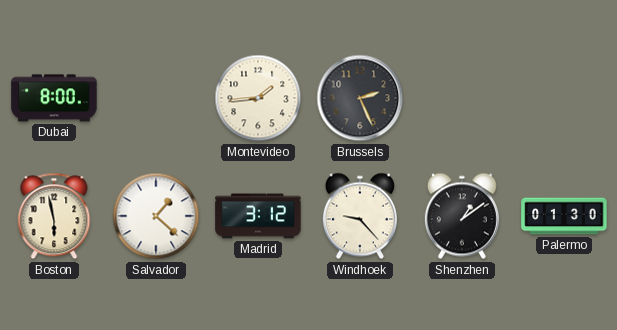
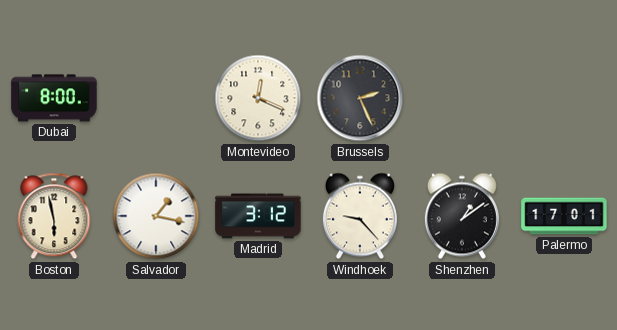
Montevideo: 1:44 -> 12:19
Salvador: 1:22 -> 1:17
Palermo: 01:30 -> 17:01
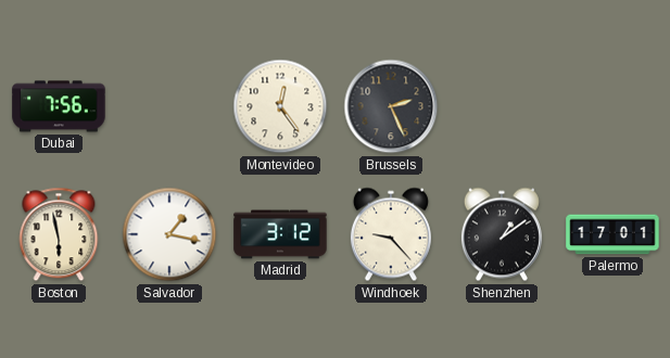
Dubai: 8:00 -> 7:56
Montevideo: 12:19 -> 12:24
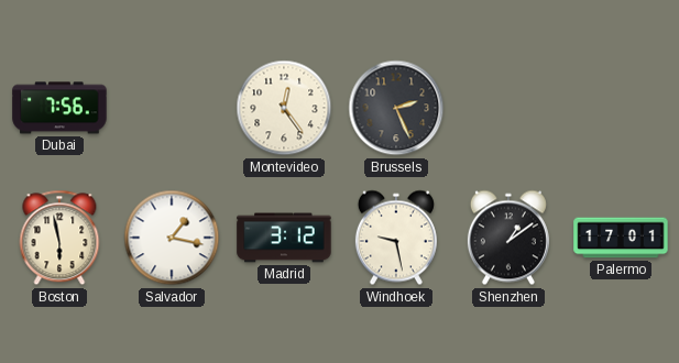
Windhoek: 9:23 -> 9:28
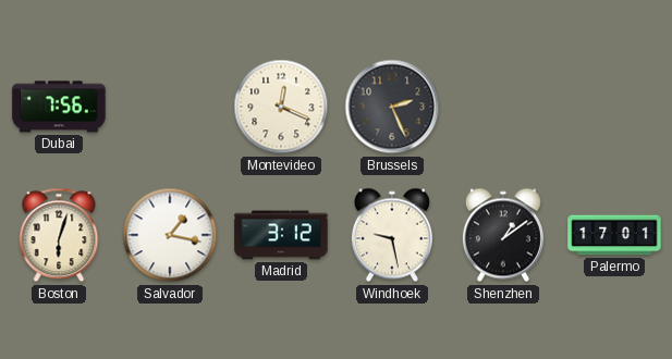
Montevideo: 12:24 -> 12:19
Boston: 5:58 -> 6:03
